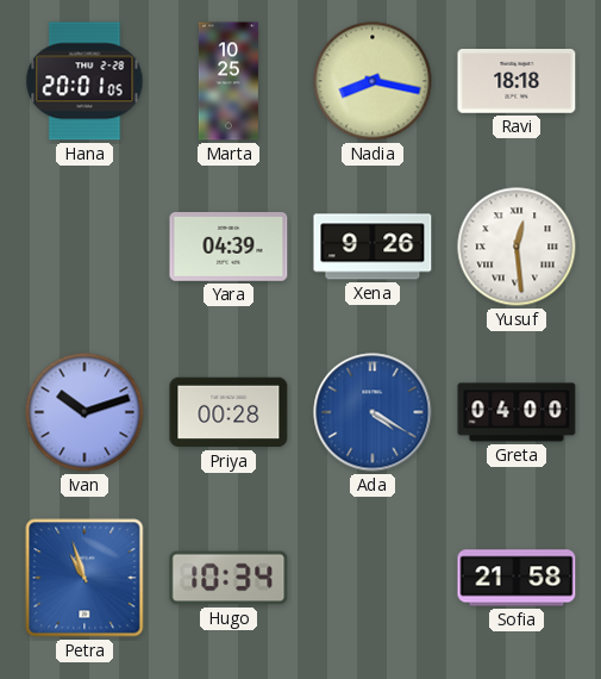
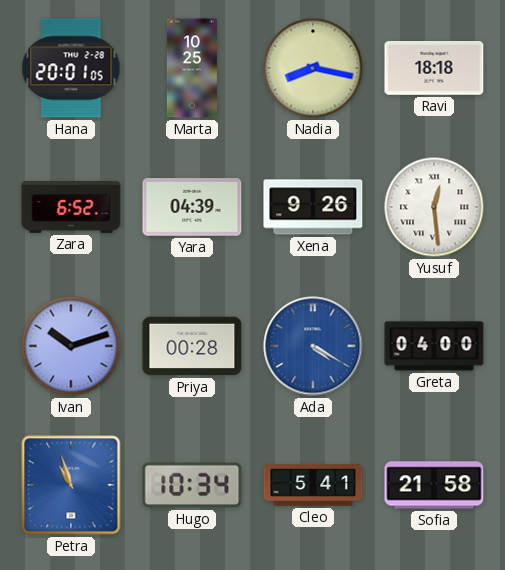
Zara: none -> 6:52
Cleo: none -> 5:41
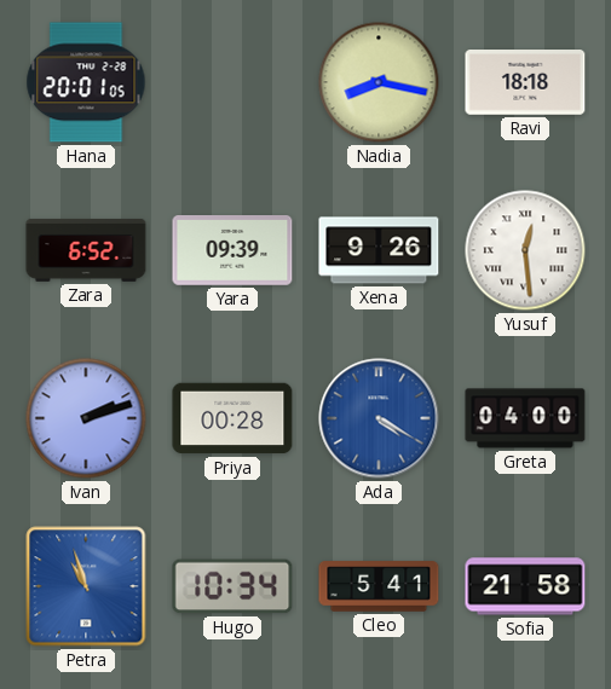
Marta: 10:25 -> none
Yara: 04:39 -> 09:39
Ivan: 10:12 -> 2:12
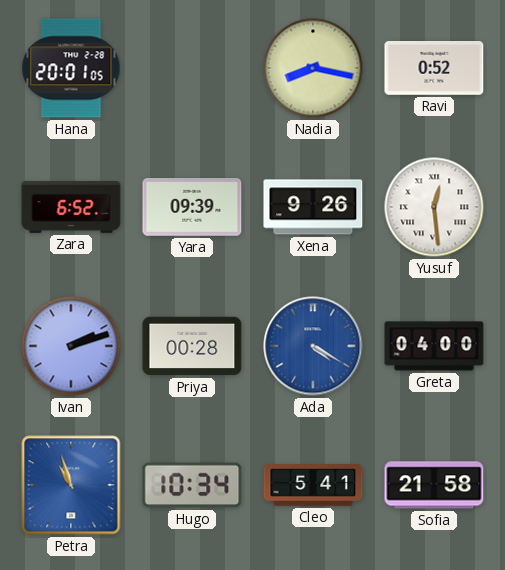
Ravi: 18:18 -> 0:52
